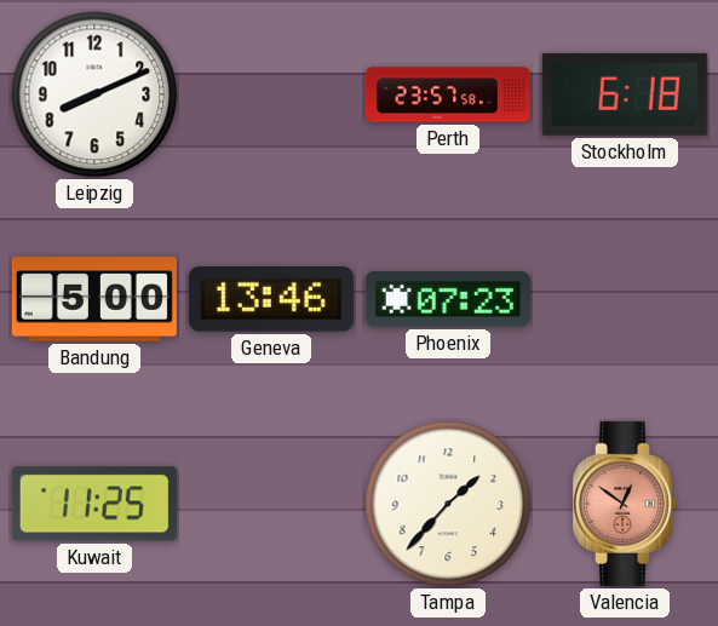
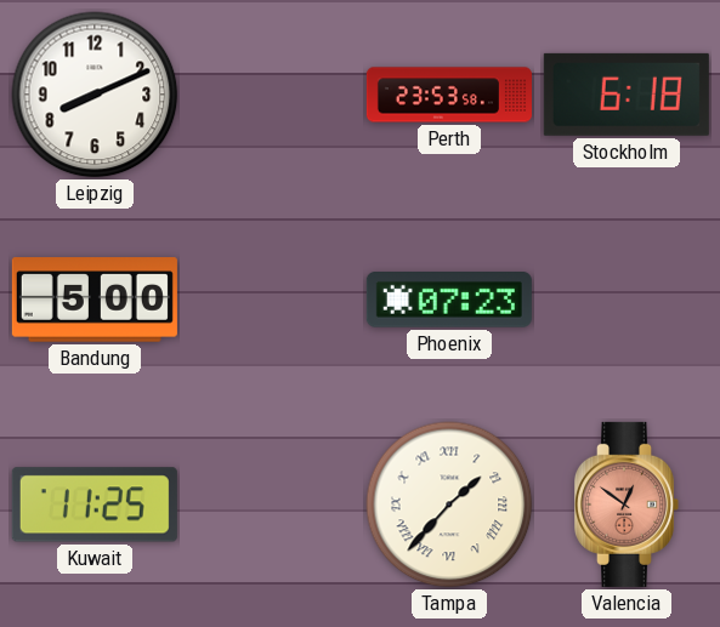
Perth: 23:57 -> 23:53
Geneva: 13:46 -> none
Tampa numerals: Arabic -> Roman
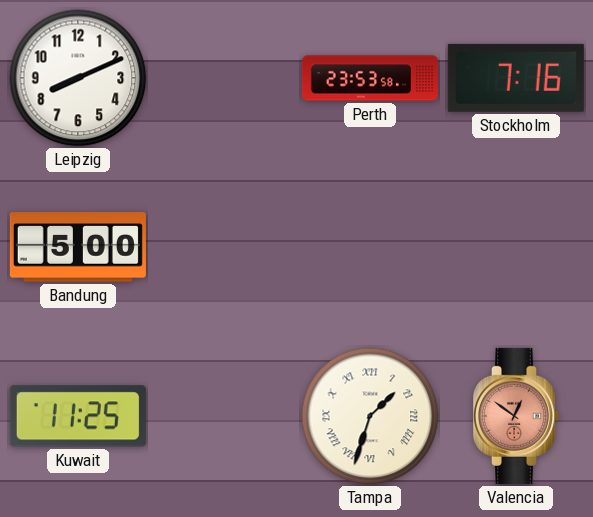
Stockholm: 6:18 -> 7:16
Phoenix: 07:23 -> none
Tampa: 1:37 -> 1:33
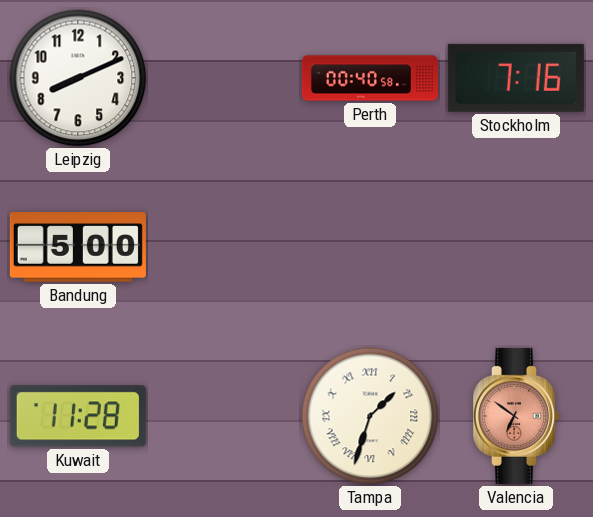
Perth: 23:53 -> 00:40
Kuwait: 11:25 -> 11:28
Valencia: 12:51 -> 6:51
